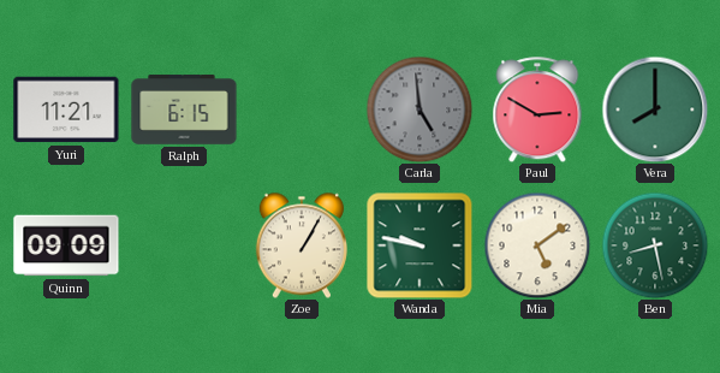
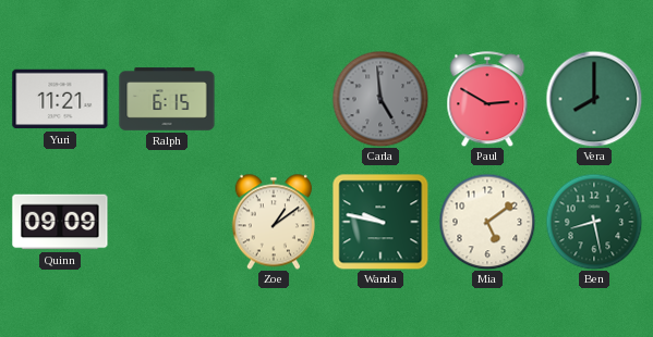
Zoe: 1:05 -> 1:09
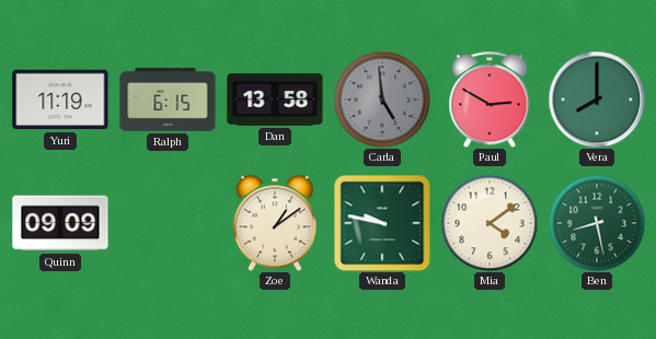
Yuri: 11:21 -> 11:19
Dan: none -> 13:58
Mia: 5:09 -> 4:09
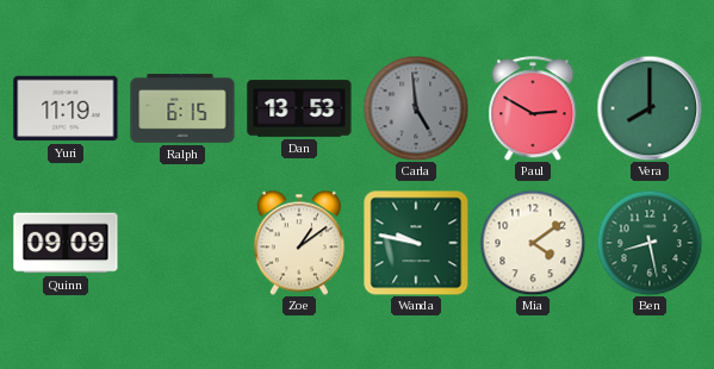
Dan: 13:58 -> 13:53
